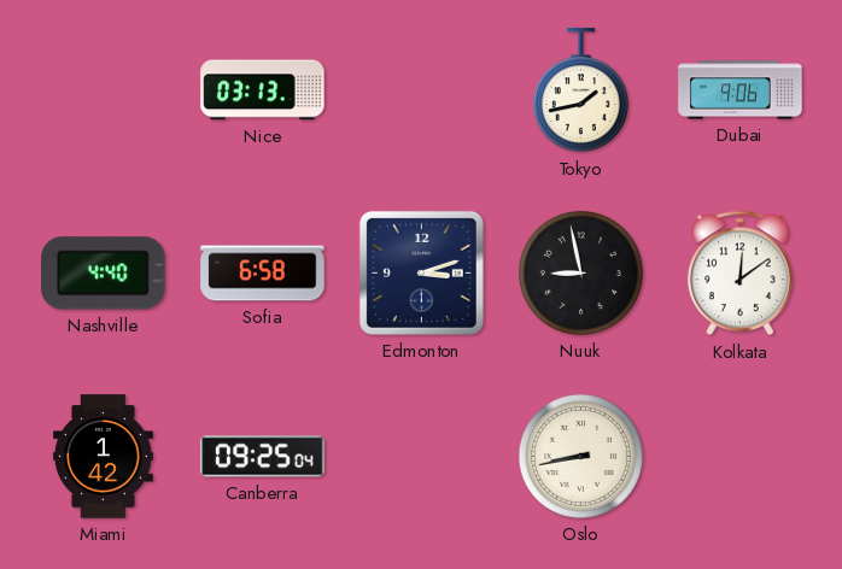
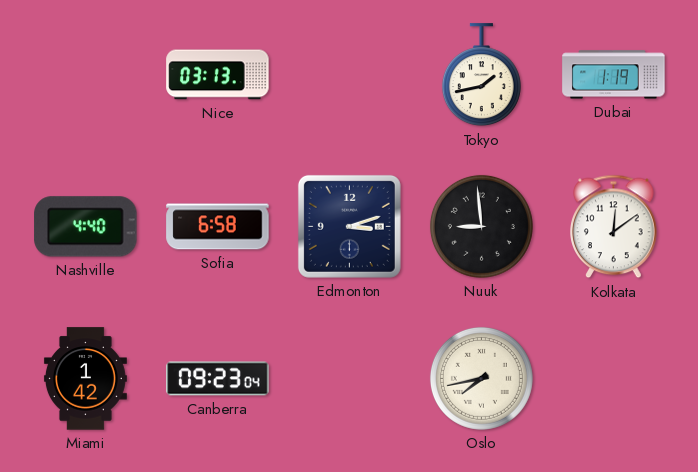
Dubai: 9:06 -> 1:19
Nuuk: 8:58 -> 8:59
Canberra: 09:25 -> 09:23
Oslo: 8:43 -> 7:43
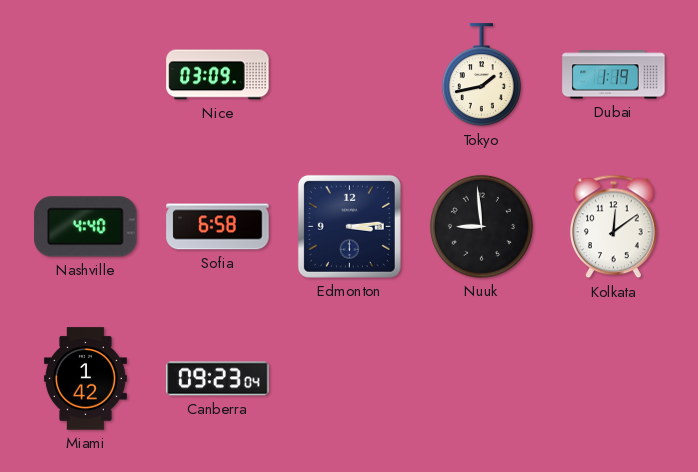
Nice: 03:13 -> 03:09
Edmonton: 3:12 -> 3:14
Oslo: 7:43 -> none
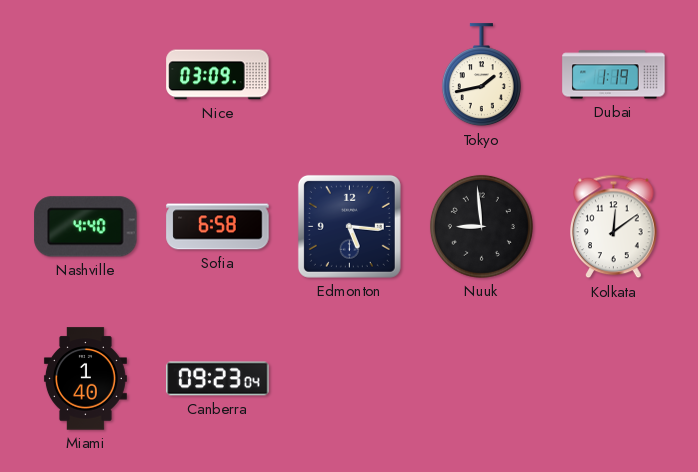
Edmonton: 3:14 -> 5:16
Miami: 1:42 -> 1:40
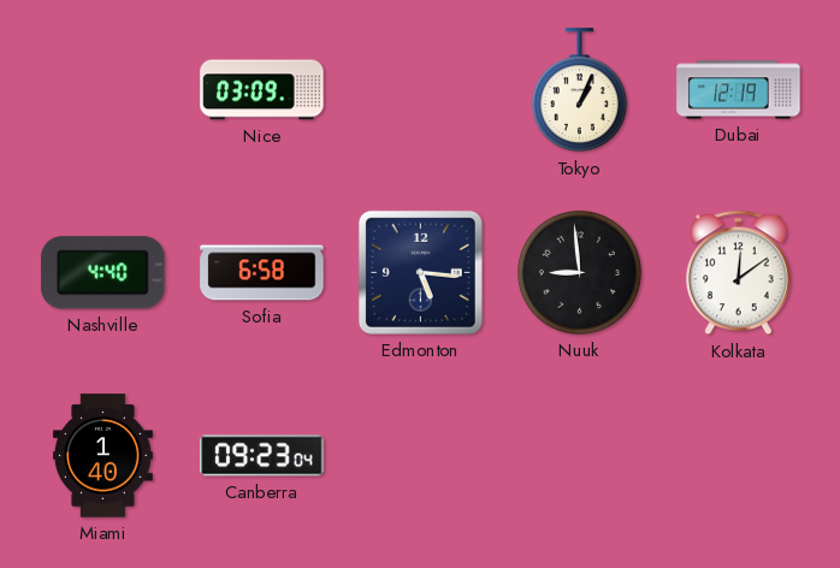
Tokyo: 1:43 -> 1:04
Dubai: 1:19 -> 12:19
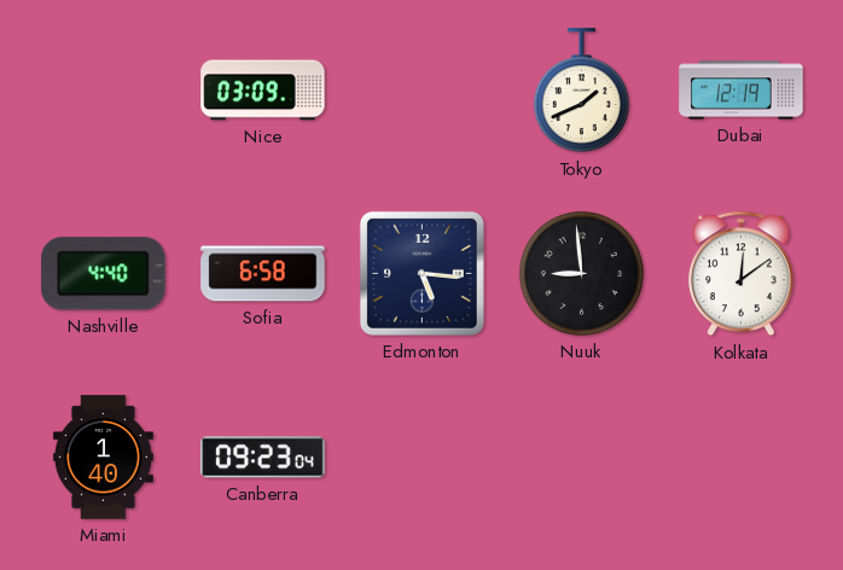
Tokyo: 1:04 -> 1:41
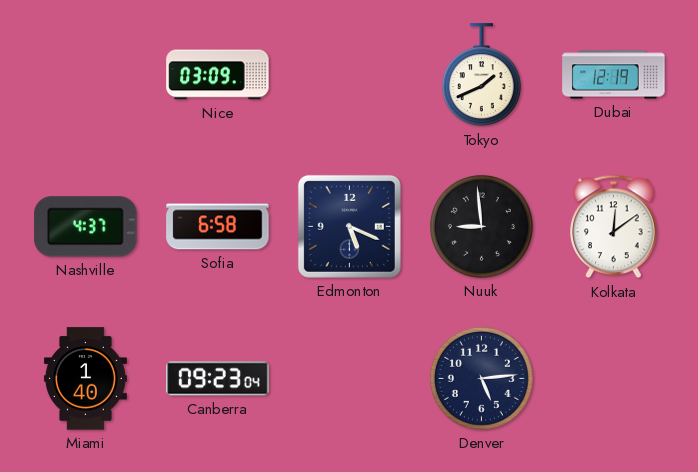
Nashville: 4:40 -> 4:37
Edmonton: 5:16 -> 5:19
Denver: none -> 5:14
